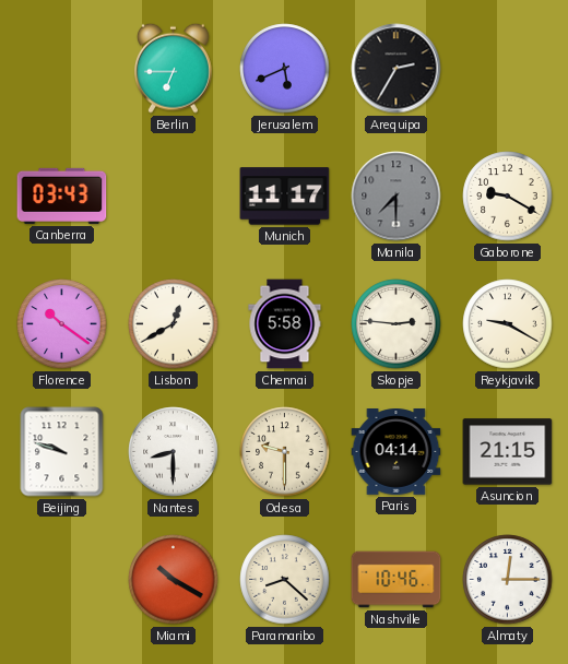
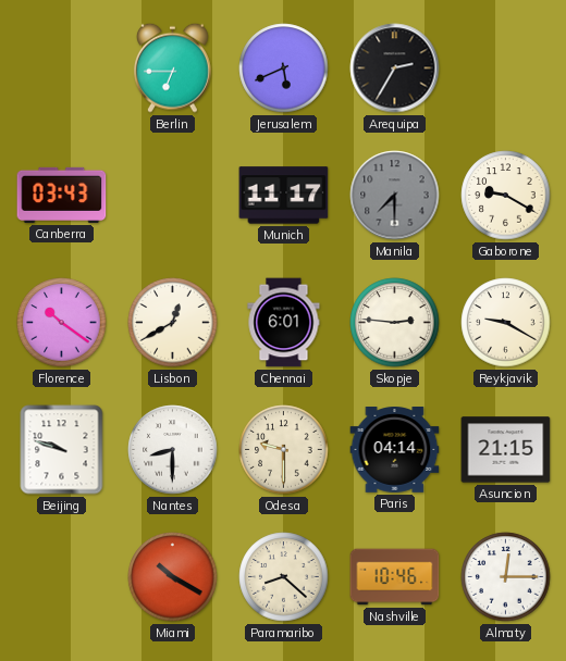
Chennai: 5:58 -> 6:01
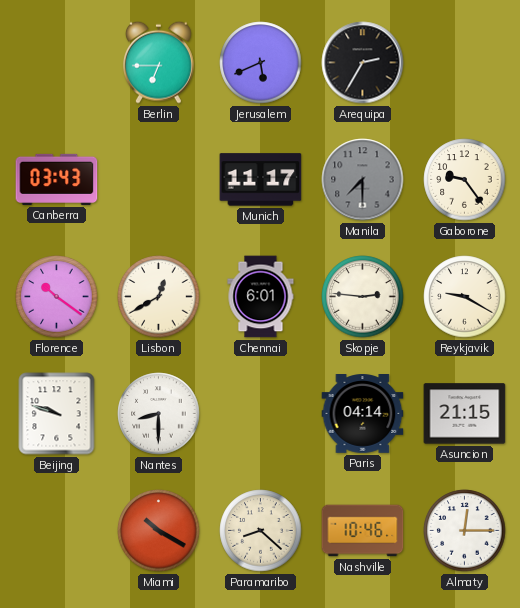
Gaborone: 9:20 -> 9:24
Odesa: 9:30 -> none
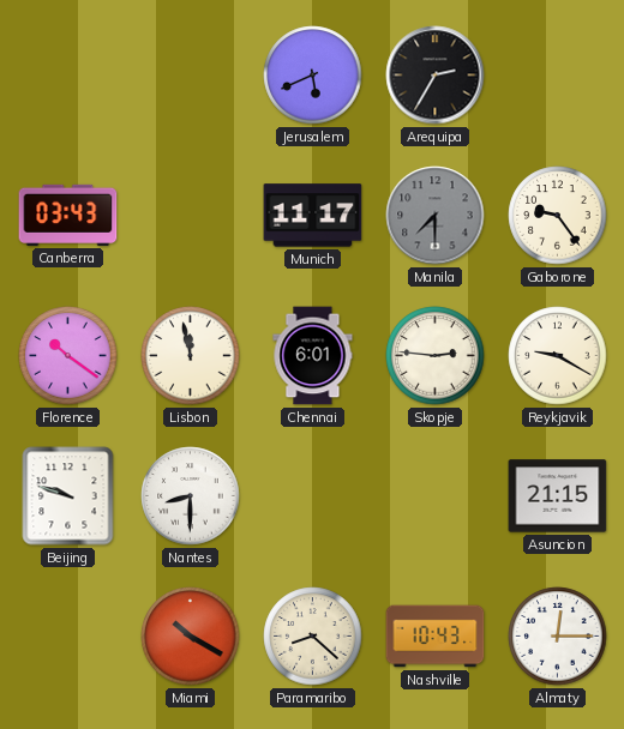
Berlin: 6:45 -> none
Lisbon: 12:40 -> 11:58
Paris: 04:14 -> none
Nashville: 10:46 -> 10:43
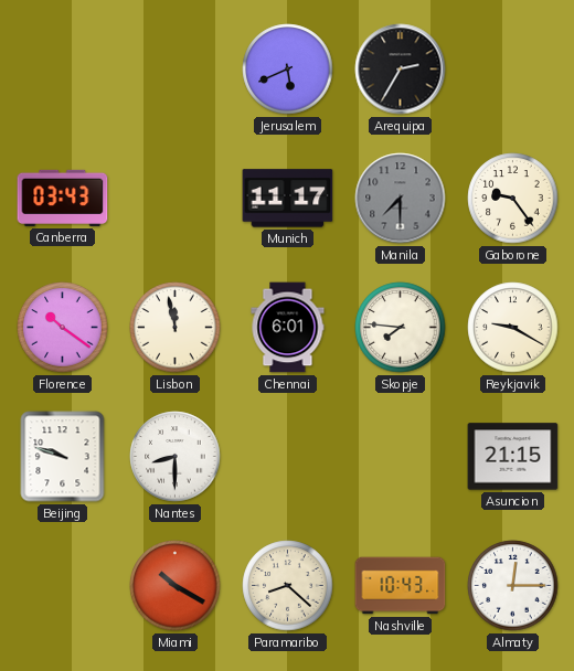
Skopje: 2:46 -> 7:46
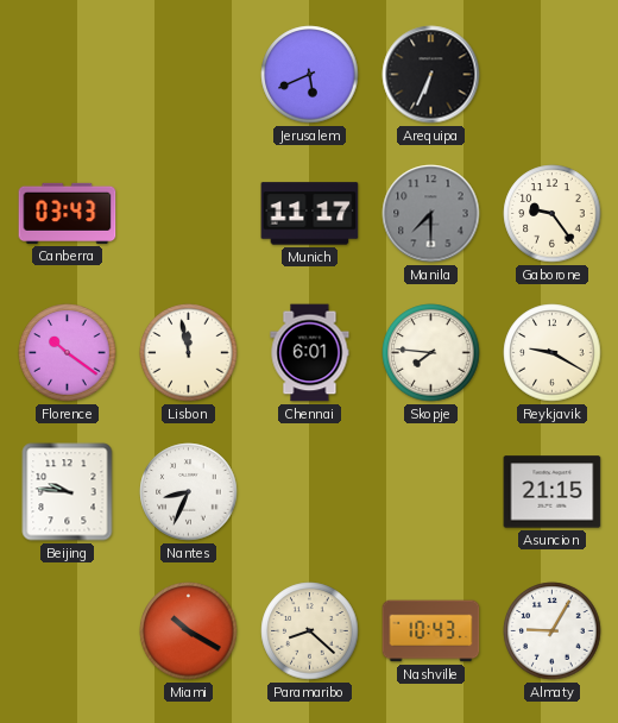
Arequipa: 2:35 -> 6:34
Beijing: 9:48 -> 9:46
Nantes: 8:30 -> 8:34
Almaty: 12:15 -> 9:05
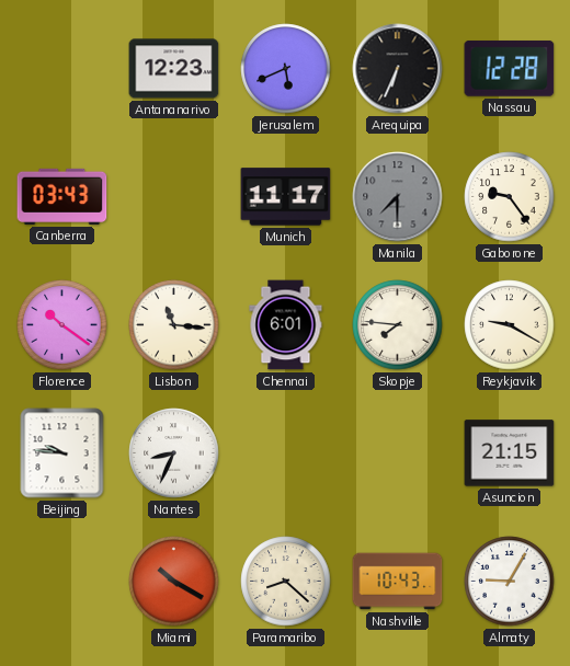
Antananarivo: none -> 12:23
Nassau: none -> 12:28
Lisbon: 11:58 -> 11:16
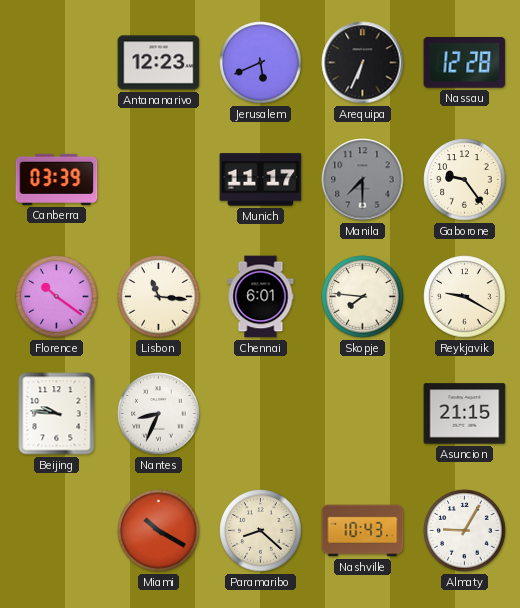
Canberra: 03:43 -> 03:39
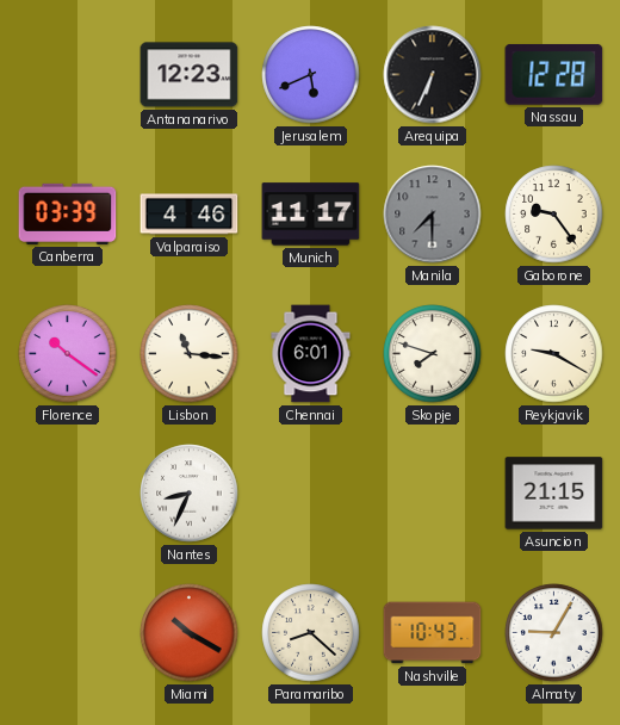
Valparaiso: none -> 4:46
Skopje: 7:46 -> 7:48
Beijing: 9:46 -> none
